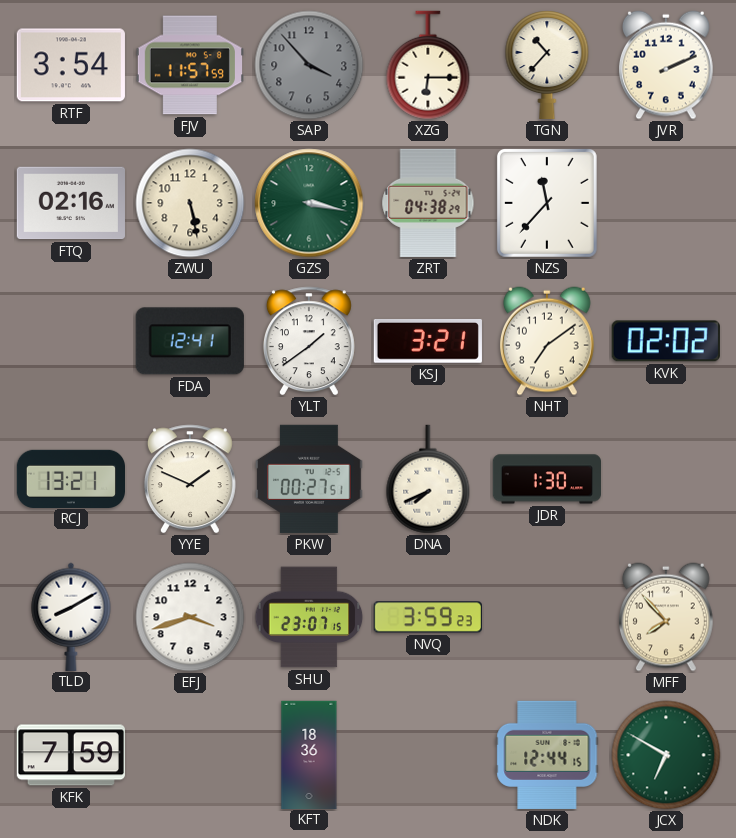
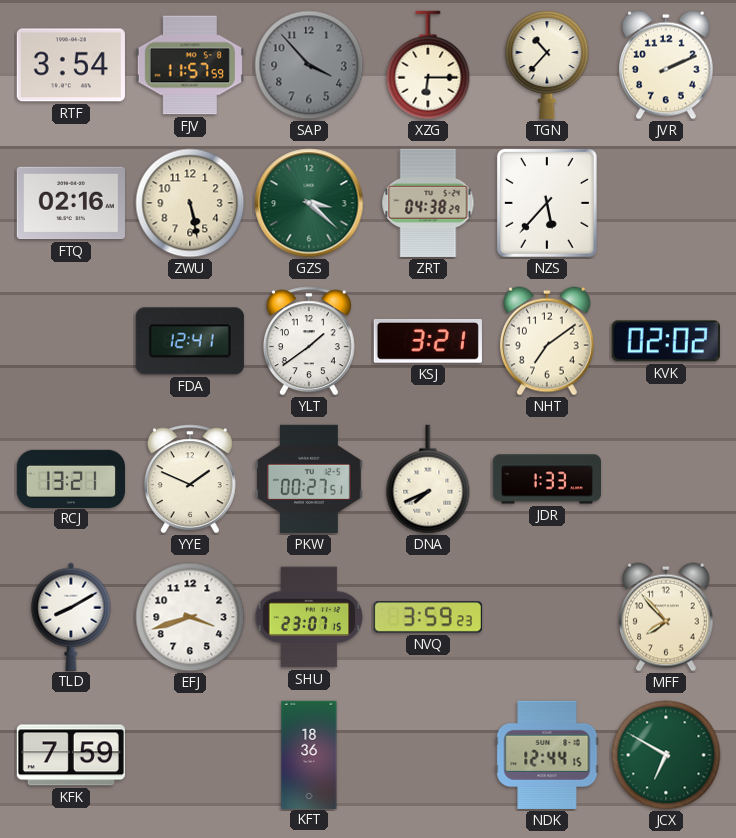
GZS: 3:17 -> 3:22
NZS: 11:37 -> 5:37
JDR: 1:30 -> 1:33
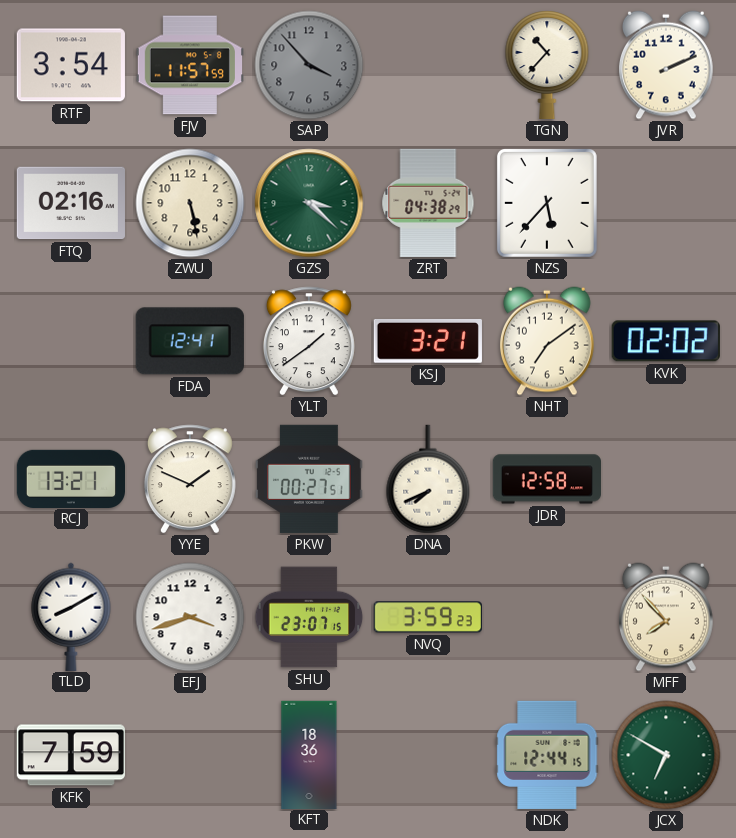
XZG: 6:15 -> none
JDR: 1:33 -> 12:58
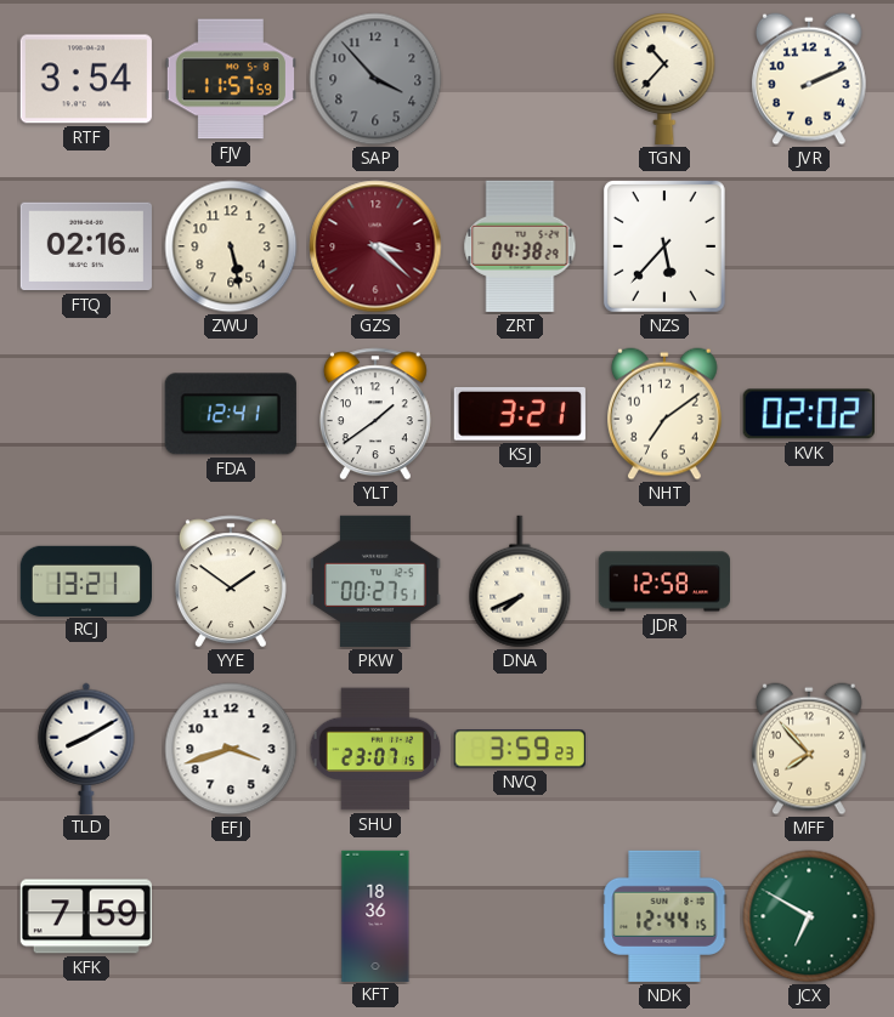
GZS dial: green -> burgundy
YYE: 1:49 -> 1:51
